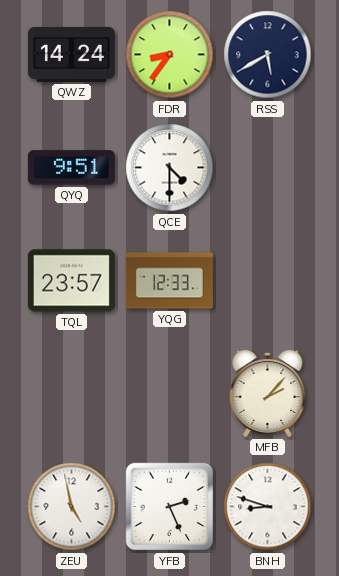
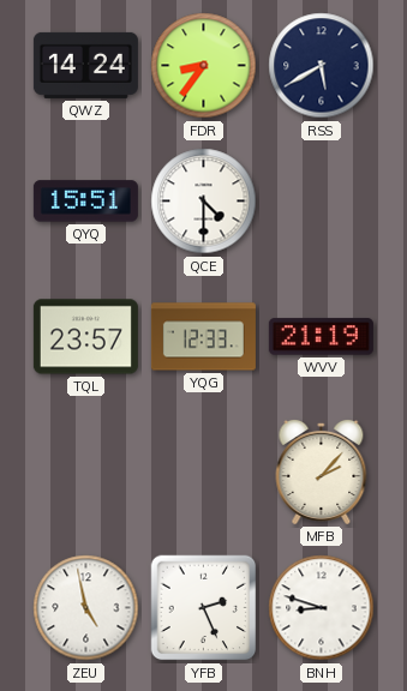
QYQ: 9:51 -> 15:51
WVV: none -> 21:19
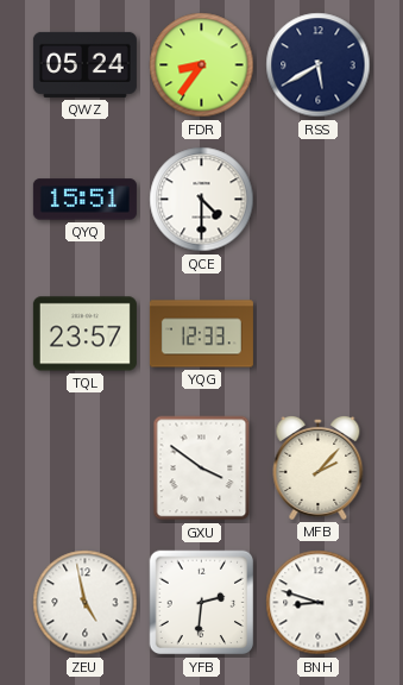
QWZ: 14:24 -> 05:24
WVV: 21:19 -> none
GXU: none -> 3:51
YFB: 2:26 -> 2:31
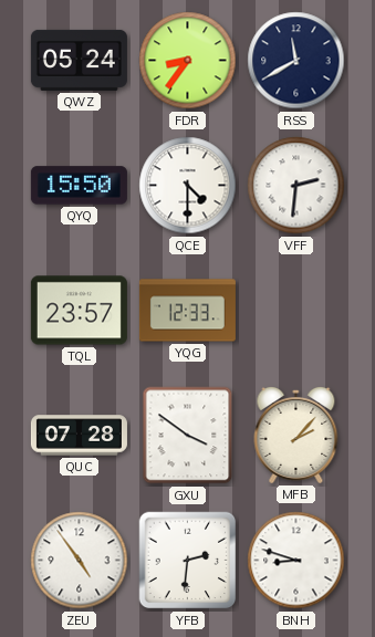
RSS: 5:40 -> 11:40
QYQ: 15:51 -> 15:50
VFF: none -> 2:31
QUC: none -> 07:28
ZEU: 4:58 -> 4:54
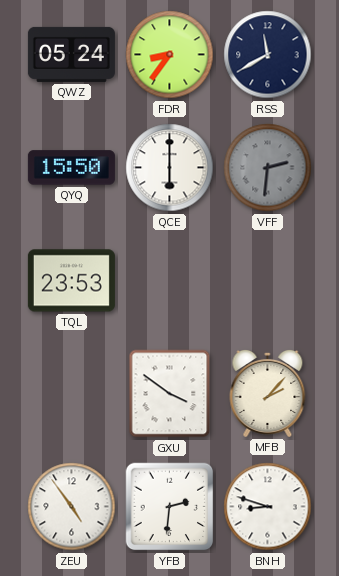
QCE: 4:30 -> 6:00
VFF dial: white -> grey
TQL: 23:57 -> 23:53
YQG: 12:33 -> none
QUC: 07:28 -> none
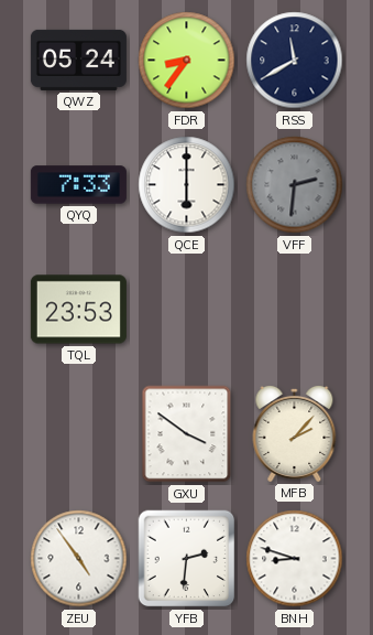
QYQ: 15:50 -> 7:33
